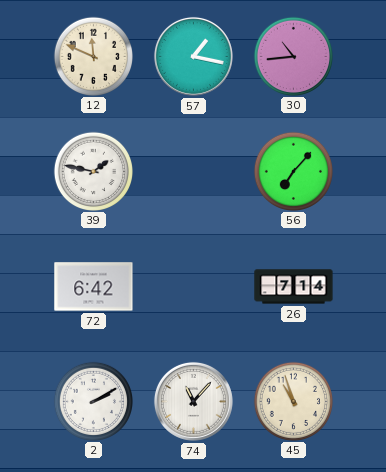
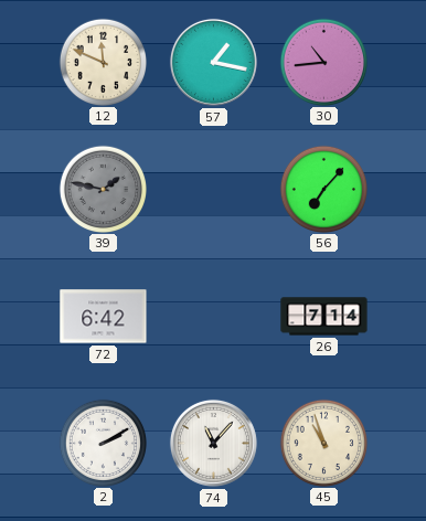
39 dial: white -> grey
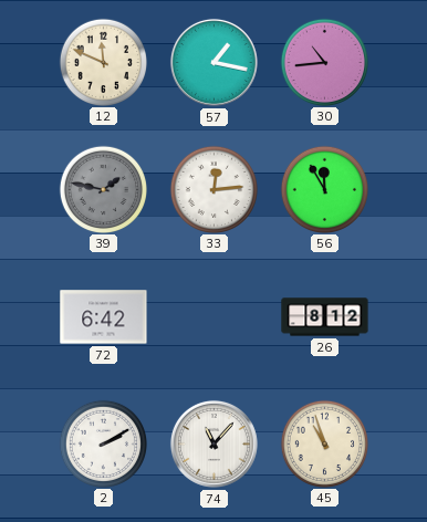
33: none -> 12:14
56: 7:07 -> 11:55
26: 7:14 -> 8:12
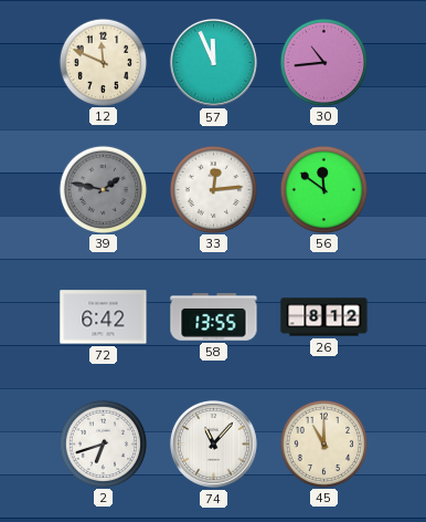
57: 1:17 -> 11:56
56: 11:55 -> 11:51
58: none -> 13:55
2: 2:10 -> 6:42
45: 10:57 -> 11:00
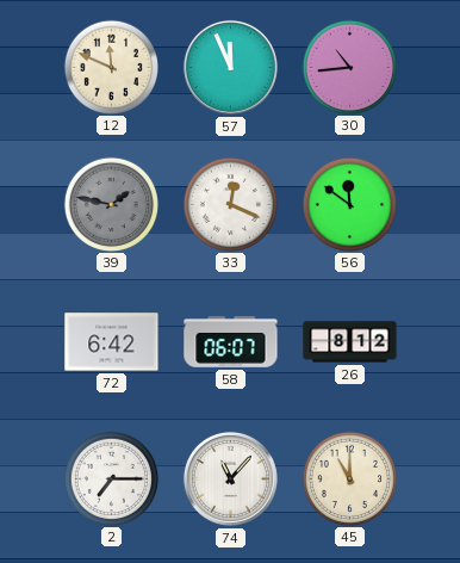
33: 12:14 -> 12:19
58: 13:55 -> 06:07
2: 6:42 -> 7:15
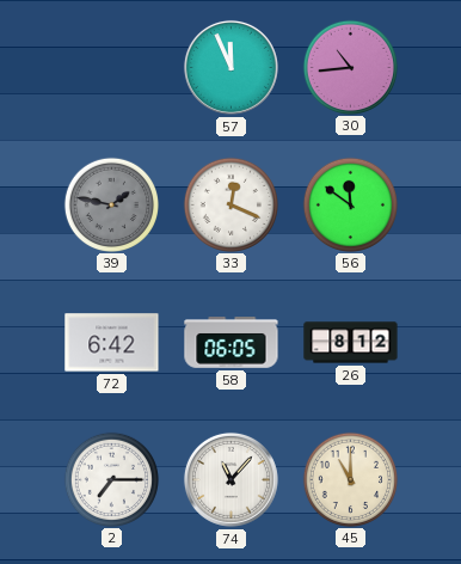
12: 11:49 -> none
58: 06:07 -> 06:05
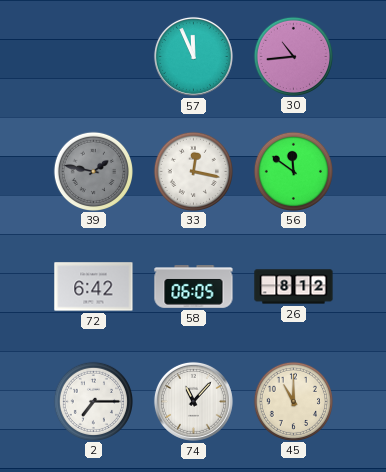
33: 12:19 -> 12:17
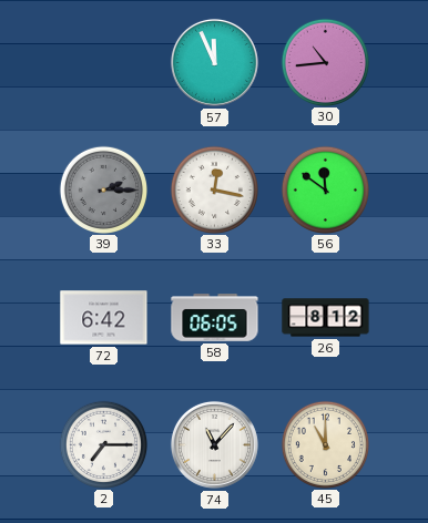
39: 1:47 -> 2:15
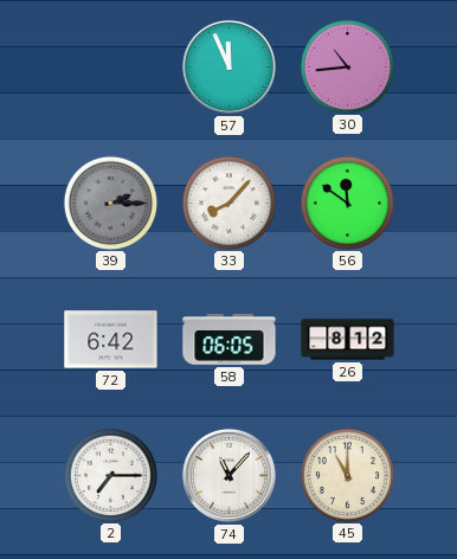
33: 12:17 -> 8:07
